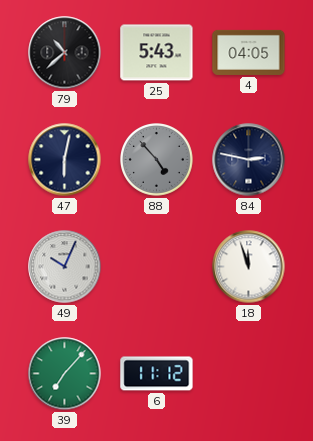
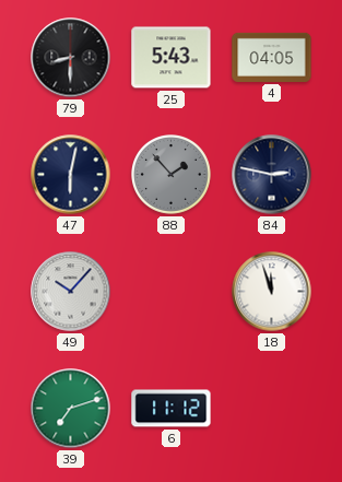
79: 10:38 -> 8:30
88: 4:53 -> 1:53
49: 10:04 -> 10:07
39: 7:07 -> 7:12
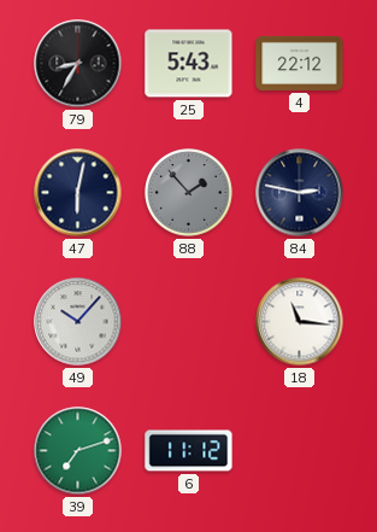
79: 8:30 -> 8:35
4: 04:05 -> 22:12
18: 11:57 -> 11:16
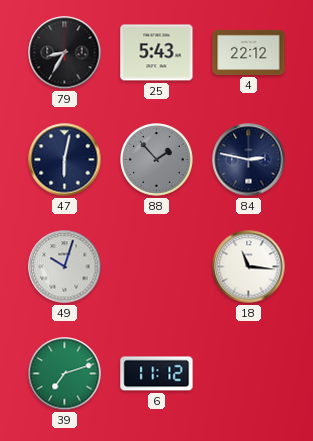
49: 10:07 -> 10:03
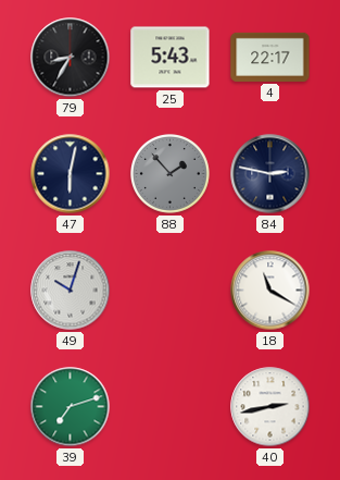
4: 22:12 -> 22:17
18: 11:16 -> 11:20
6: 11:12 -> none
40: none -> 2:43
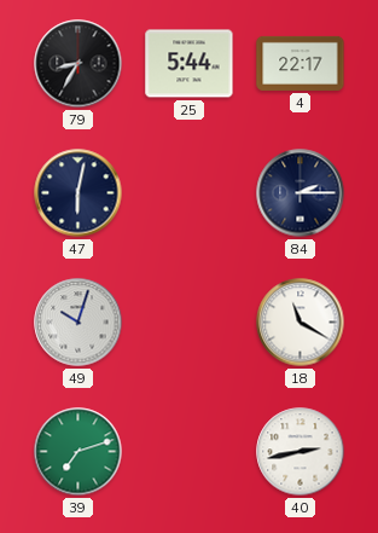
25: 5:43 -> 5:44
88: 1:53 -> none
84: 2:47 -> 2:15
